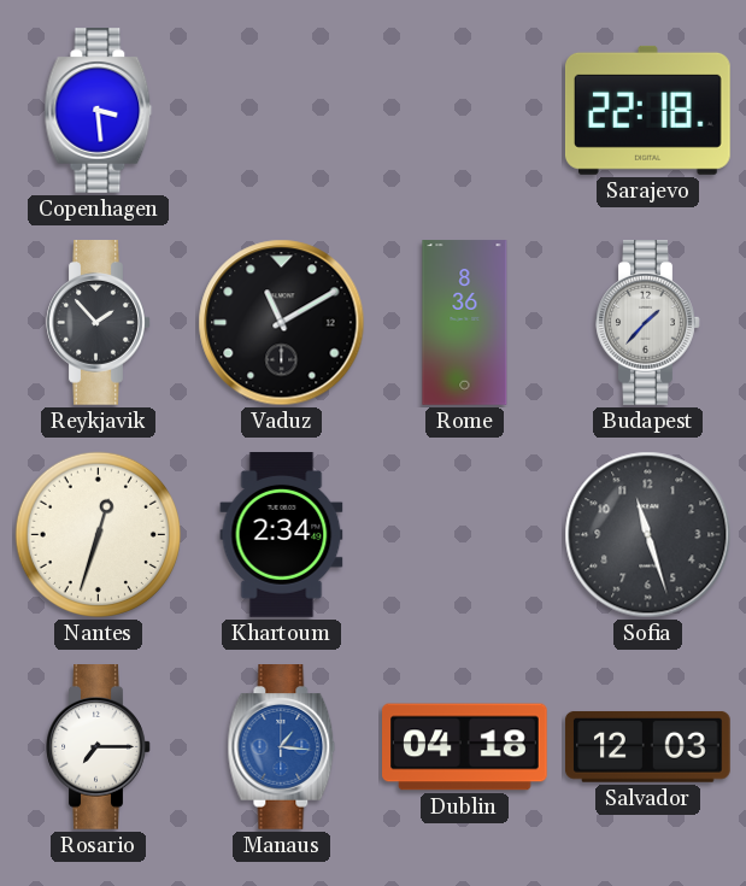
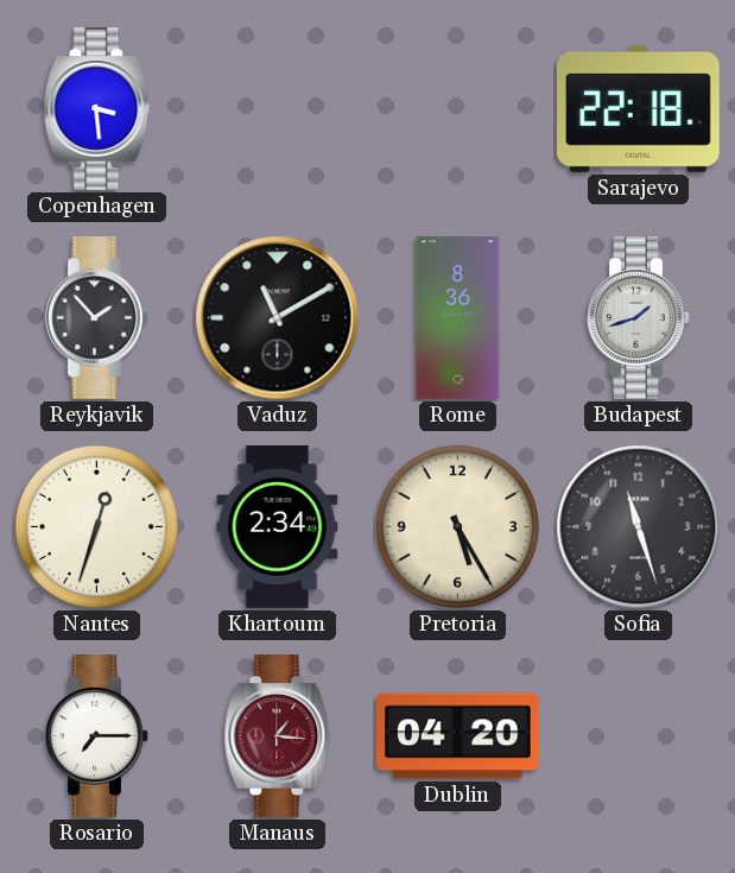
Budapest: 1:37 -> 1:42
Pretoria: none -> 5:25
Manaus dial: blue -> burgundy
Dublin: 04:18 -> 04:20
Salvador: 12:03 -> none
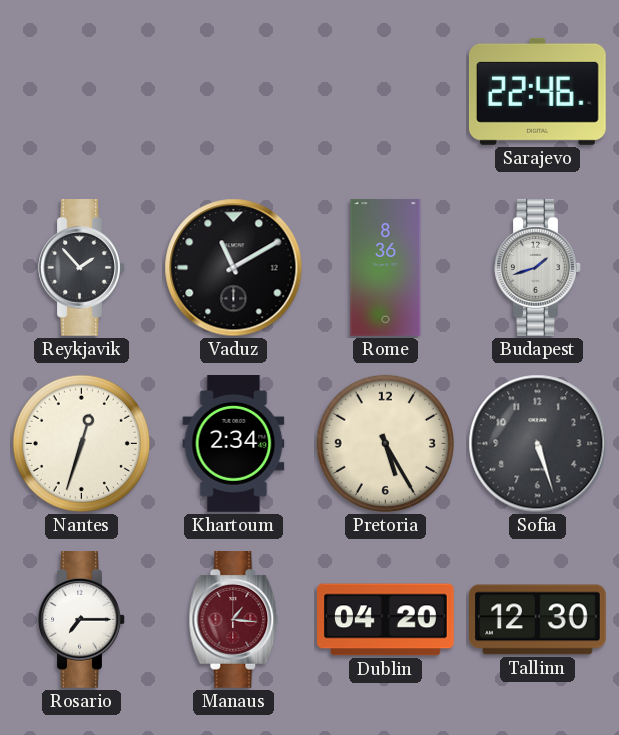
Copenhagen: 3:29 -> none
Sarajevo: 22:18 -> 22:46
Sofia: 11:27 -> 5:27
Tallinn: none -> 12:30
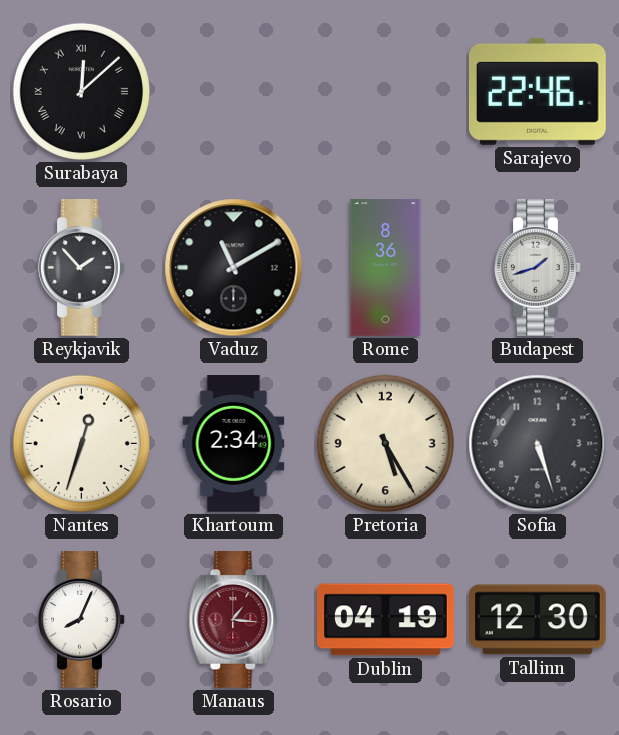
Surabaya: none -> 12:08
Rosario: 7:15 -> 8:04
Dublin: 04:20 -> 04:19
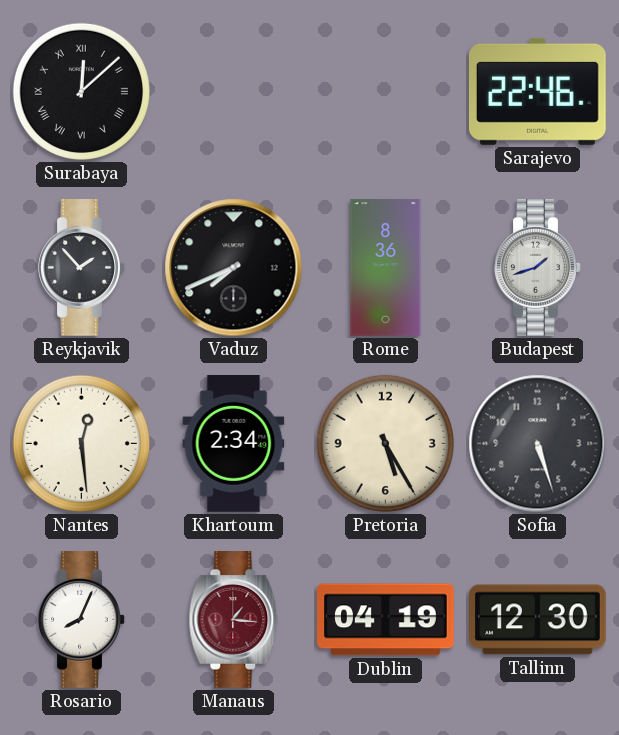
Vaduz: 11:10 -> 7:41
Nantes: 12:33 -> 12:29
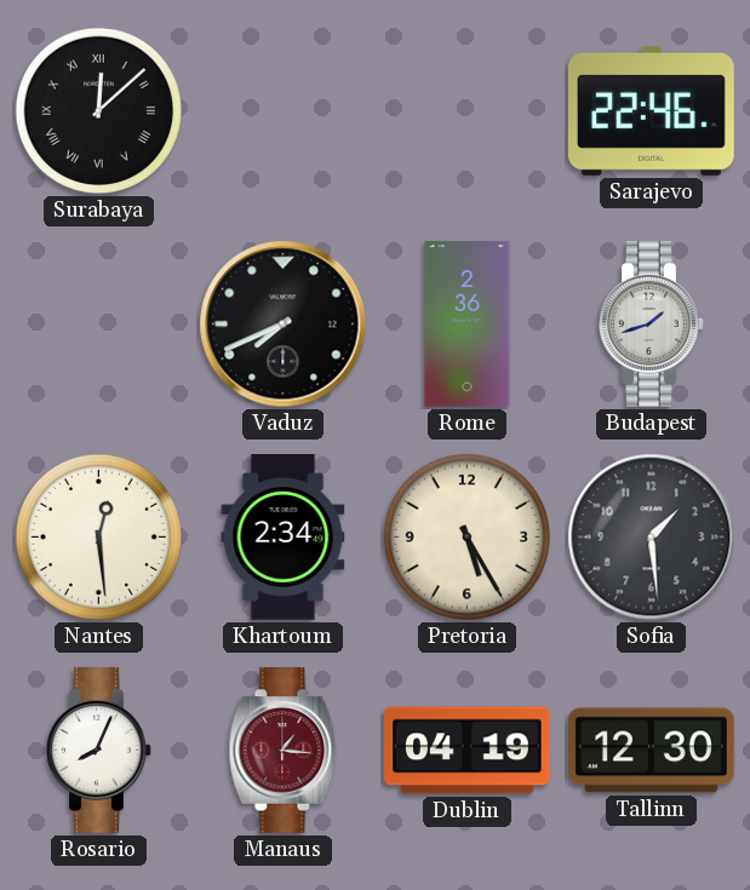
Reykjavik: 1:53 -> none
Rome: 8:36 -> 2:36
Sofia: 5:27 -> 1:29
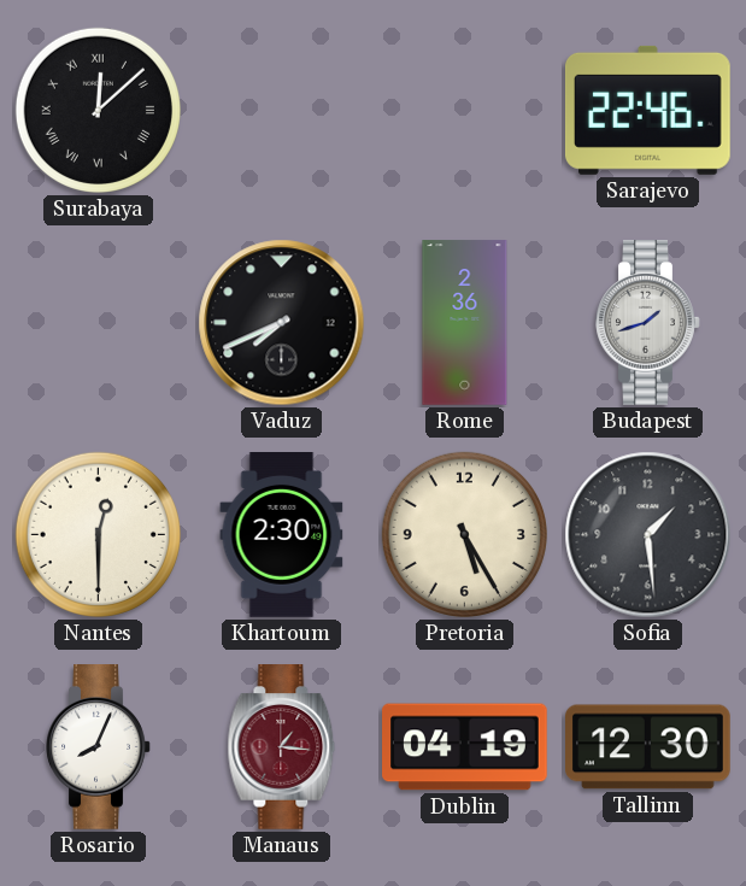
Nantes: 12:29 -> 12:30
Khartoum: 2:34 -> 2:30
